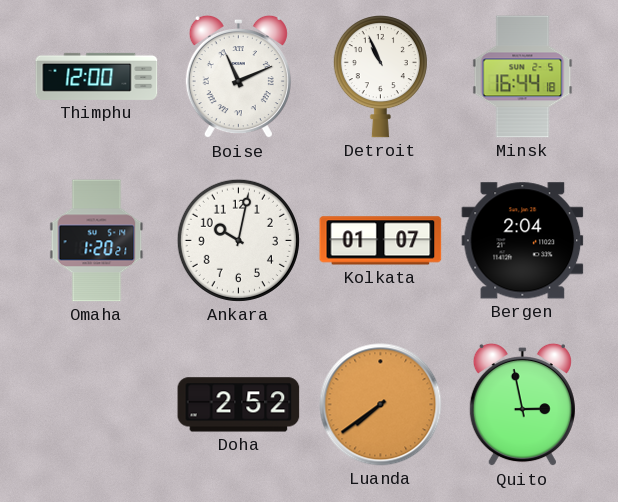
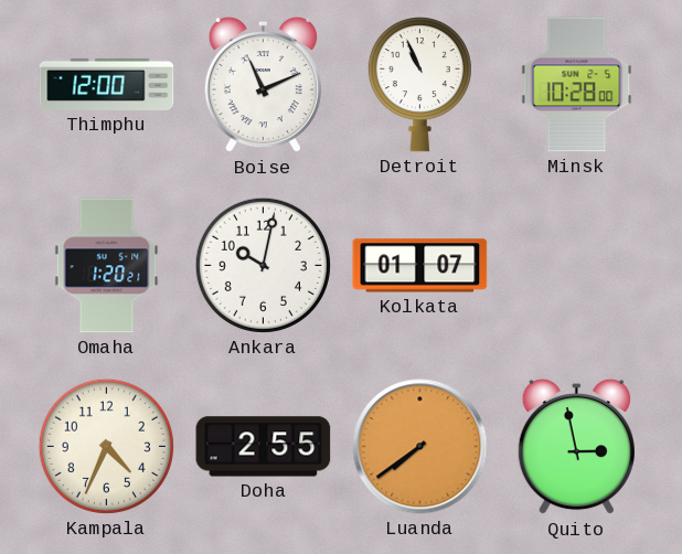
Minsk: 16:44 -> 10:28
Bergen: 2:04 -> none
Kampala: none -> 4:34
Doha: 2:52 -> 2:55
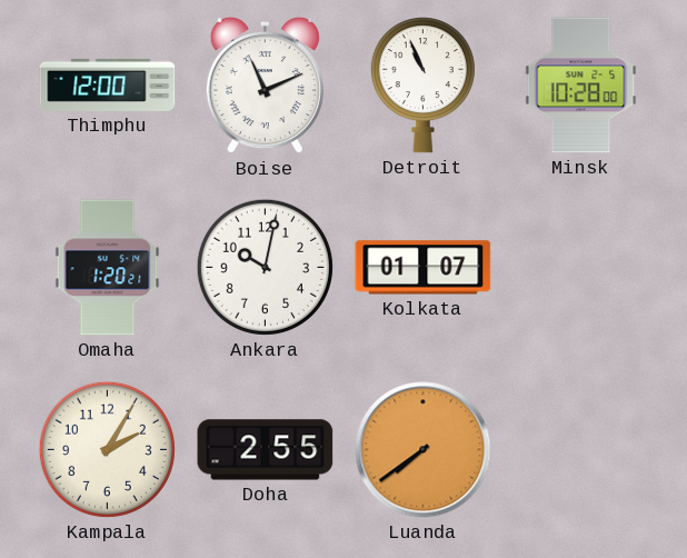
Kampala: 4:34 -> 2:05
Quito: 2:58 -> none
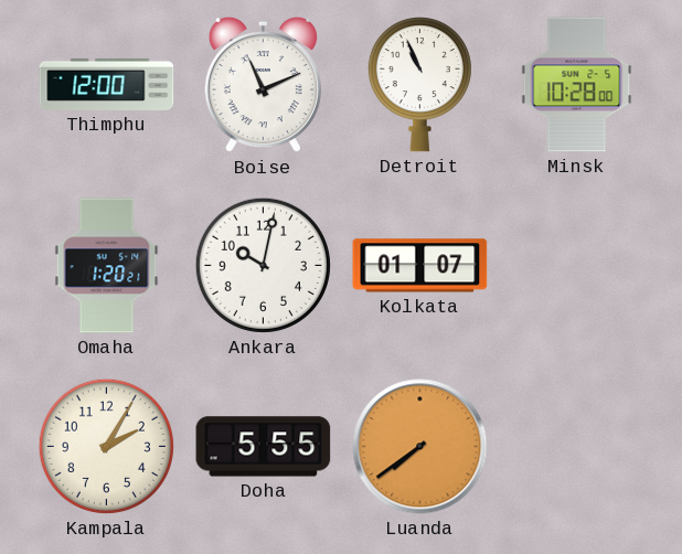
Doha: 2:55 -> 5:55
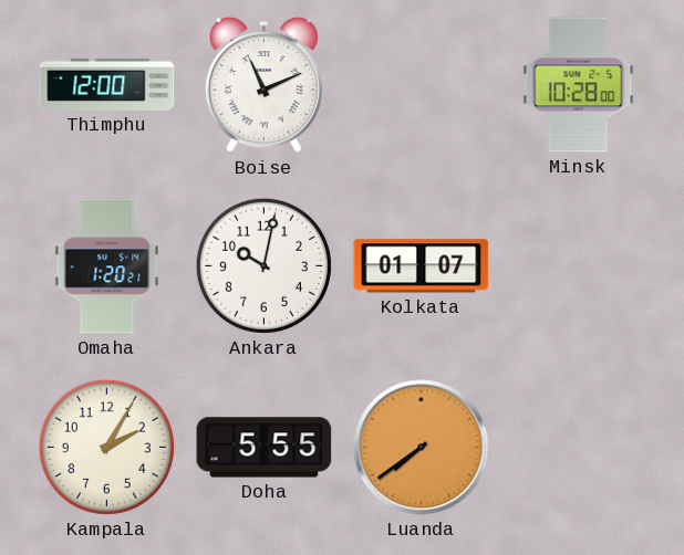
Detroit: 10:56 -> none
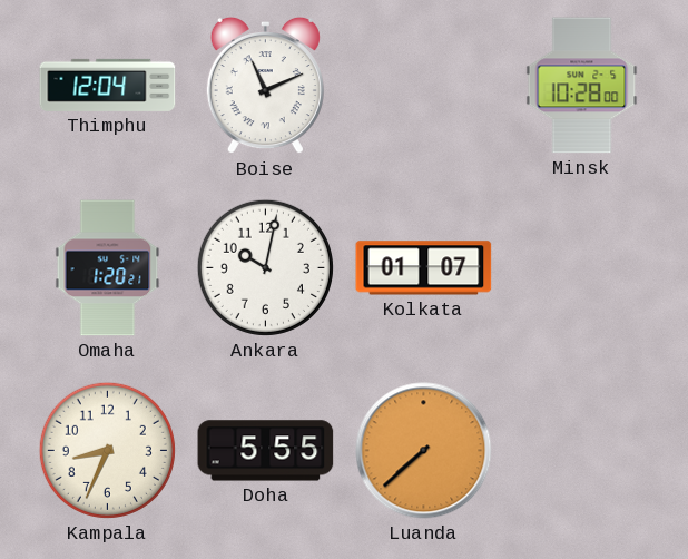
Thimphu: 12:00 -> 12:04
Kampala: 2:05 -> 8:34
Luanda: 7:39 -> 7:38
